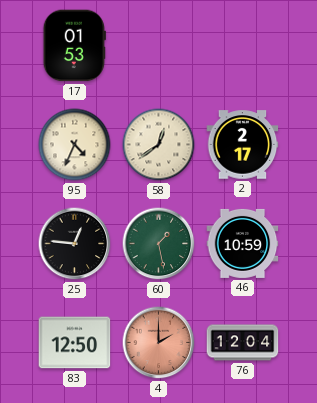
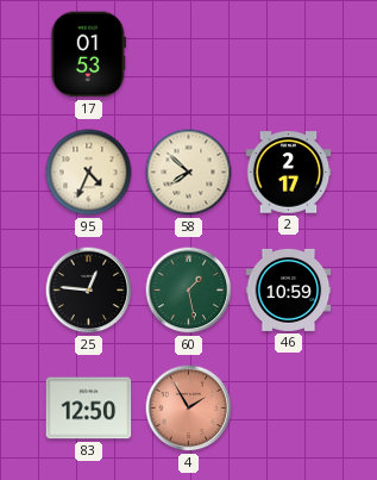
58: 12:39 -> 7:52
4: 2:00 -> 1:55
76: 12:04 -> none
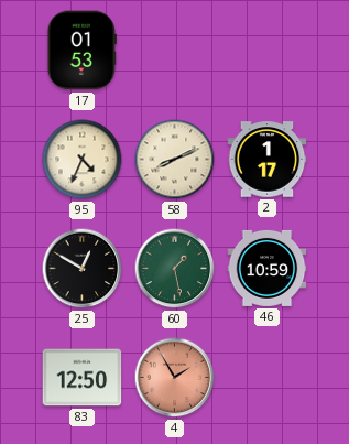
58: 7:52 -> 8:11
2: 2:17 -> 1:17
25: 12:46 -> 12:50
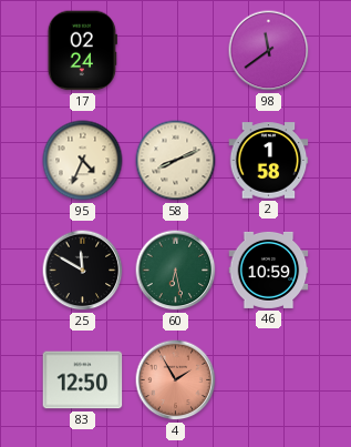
17: 01:53 -> 02:24
98: none -> 11:39
2: 1:17 -> 1:58
25: 12:50 -> 11:50
60: 1:28 -> 6:28
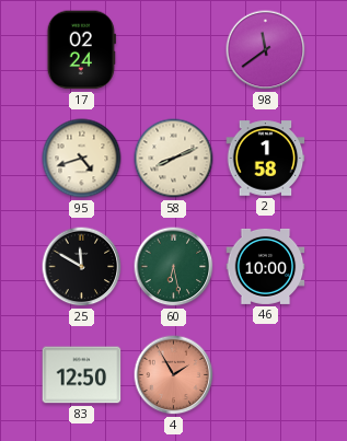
95: 4:34 -> 4:42
46: 10:59 -> 10:00
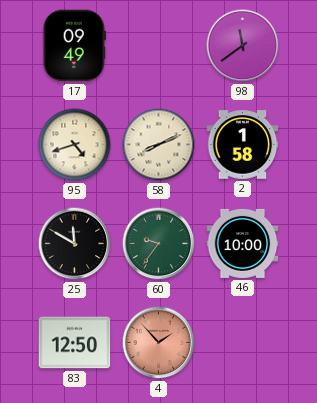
17: 02:24 -> 09:49
60: 6:28 -> 9:36
4: 1:55 -> 1:53
